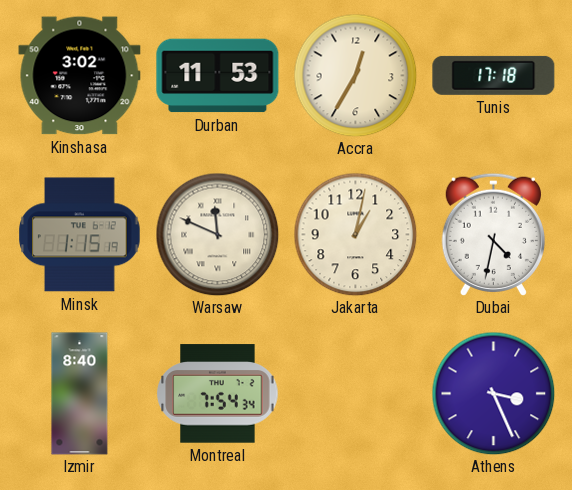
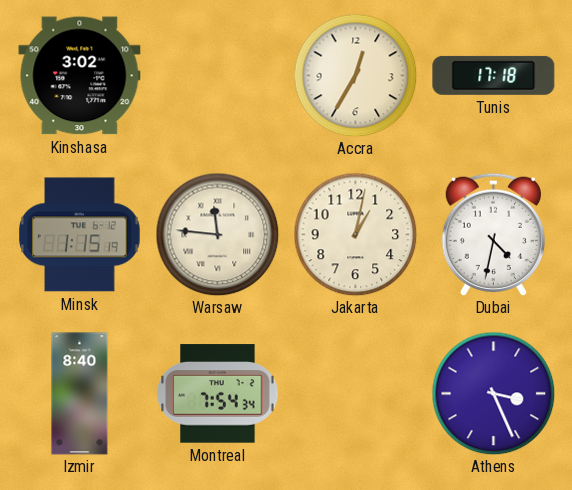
Durban: 11:53 -> none
Warsaw: 11:49 -> 11:46
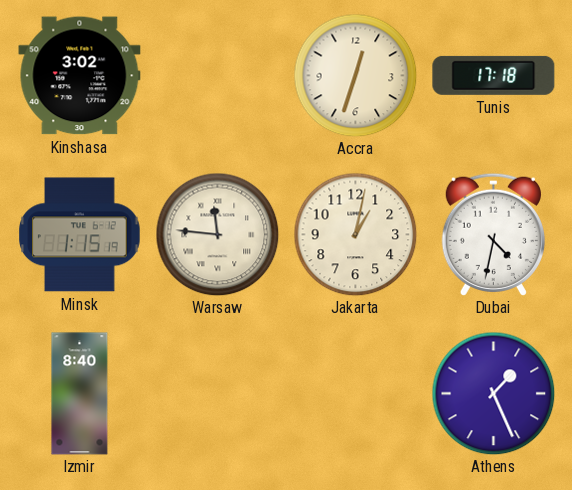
Accra: 12:35 -> 12:33
Montreal: 7:54 -> none
Athens: 3:26 -> 1:26
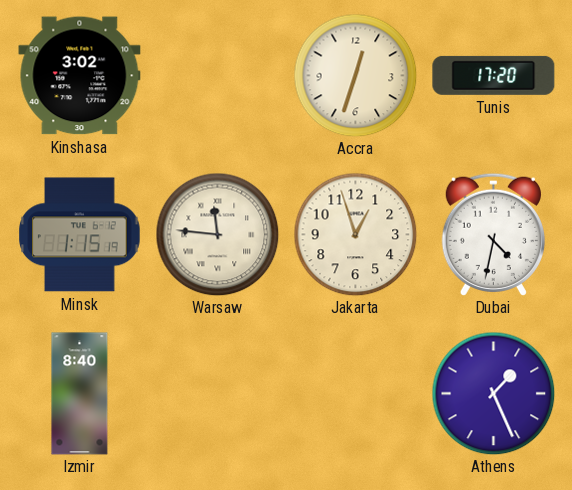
Tunis: 17:18 -> 17:20
Jakarta: 1:02 -> 12:57
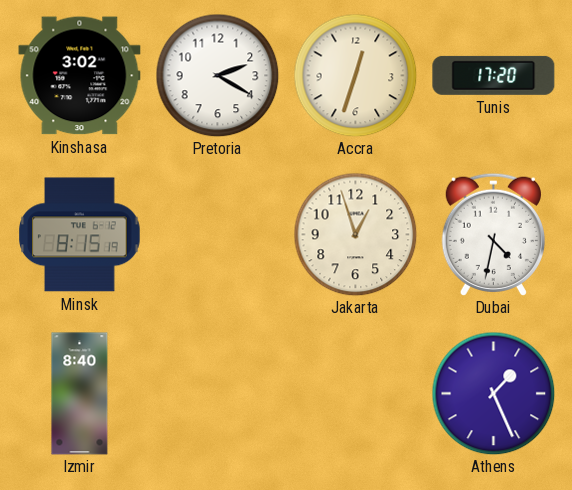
Pretoria: none -> 2:20
Minsk: 1:15 -> 8:15
Warsaw: 11:46 -> none
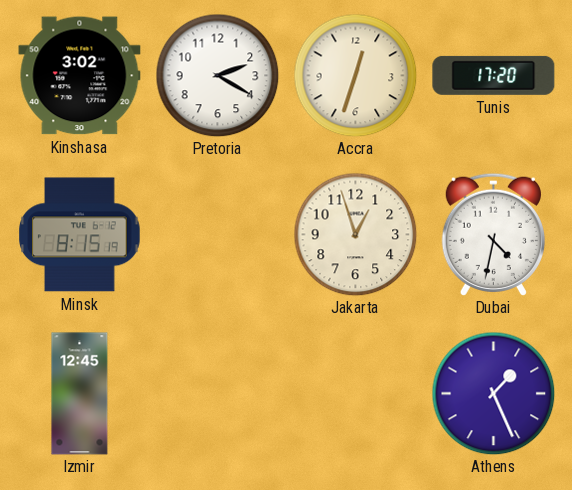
Izmir: 8:40 -> 12:45
